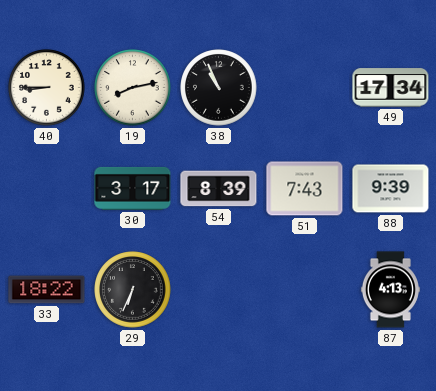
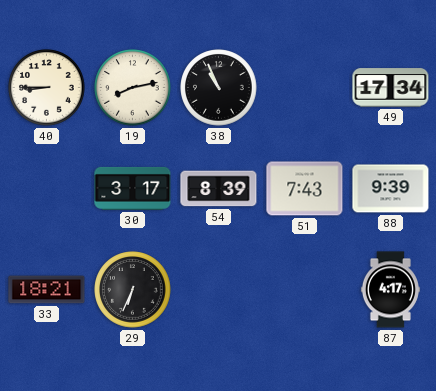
33: 18:22 -> 18:21
87: 4:13 -> 4:17
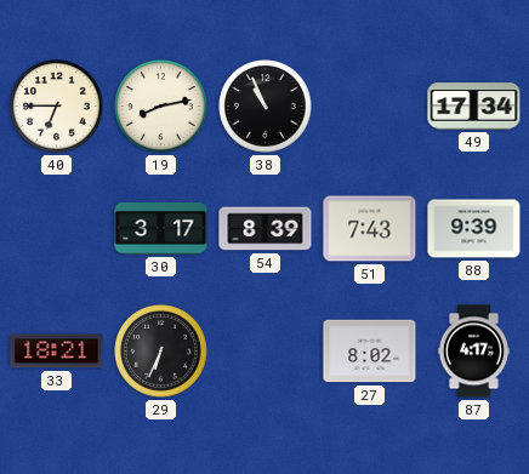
40: 8:45 -> 6:45
27: none -> 8:02
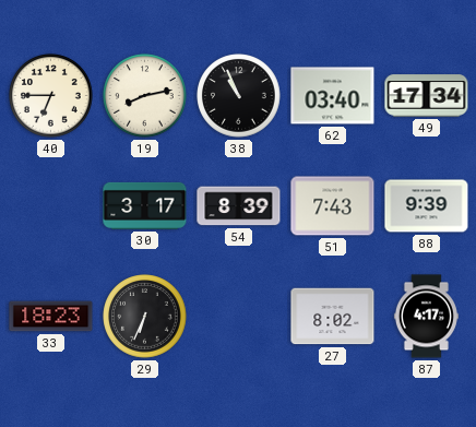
62: none -> 03:40
33: 18:21 -> 18:23
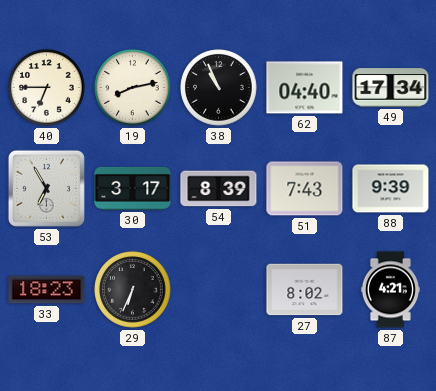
62: 03:40 -> 04:40
53: none -> 6:55
87: 4:17 -> 4:21
